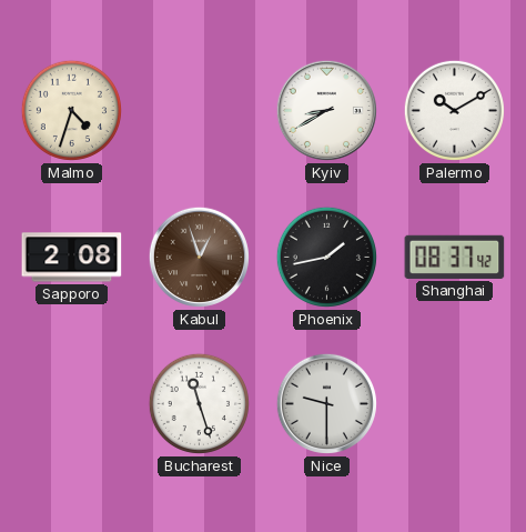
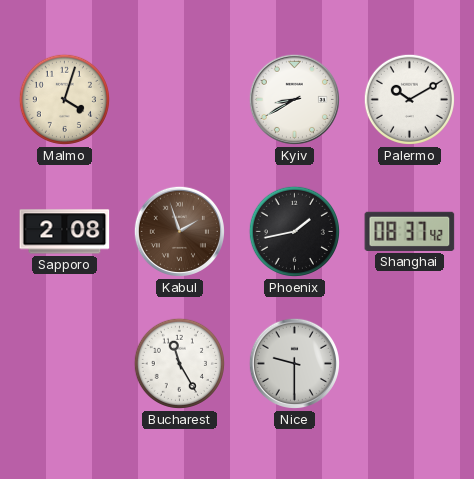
Malmo: 4:33 -> 4:03
Kabul: 12:57 -> 1:57
Bucharest: 11:27 -> 11:25
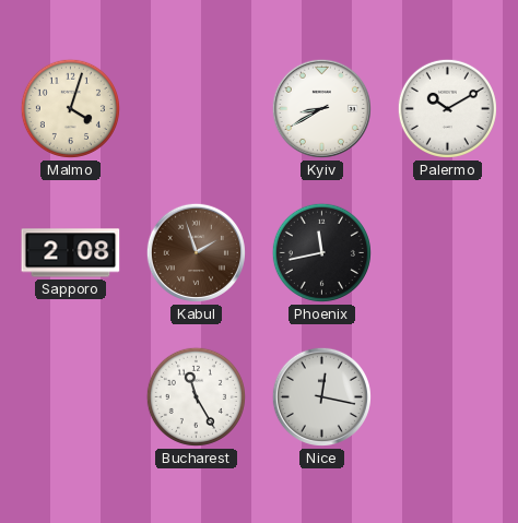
Phoenix: 1:43 -> 11:43
Shanghai: 08:37 -> none
Nice: 9:30 -> 12:17
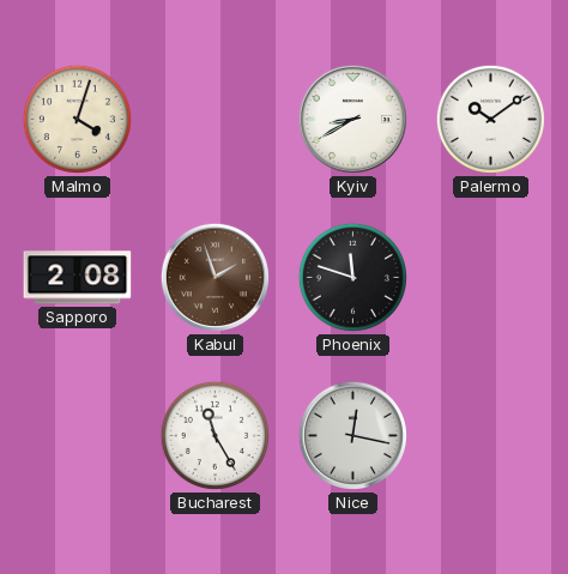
Palermo: 10:10 -> 10:09
Phoenix: 11:43 -> 11:48
